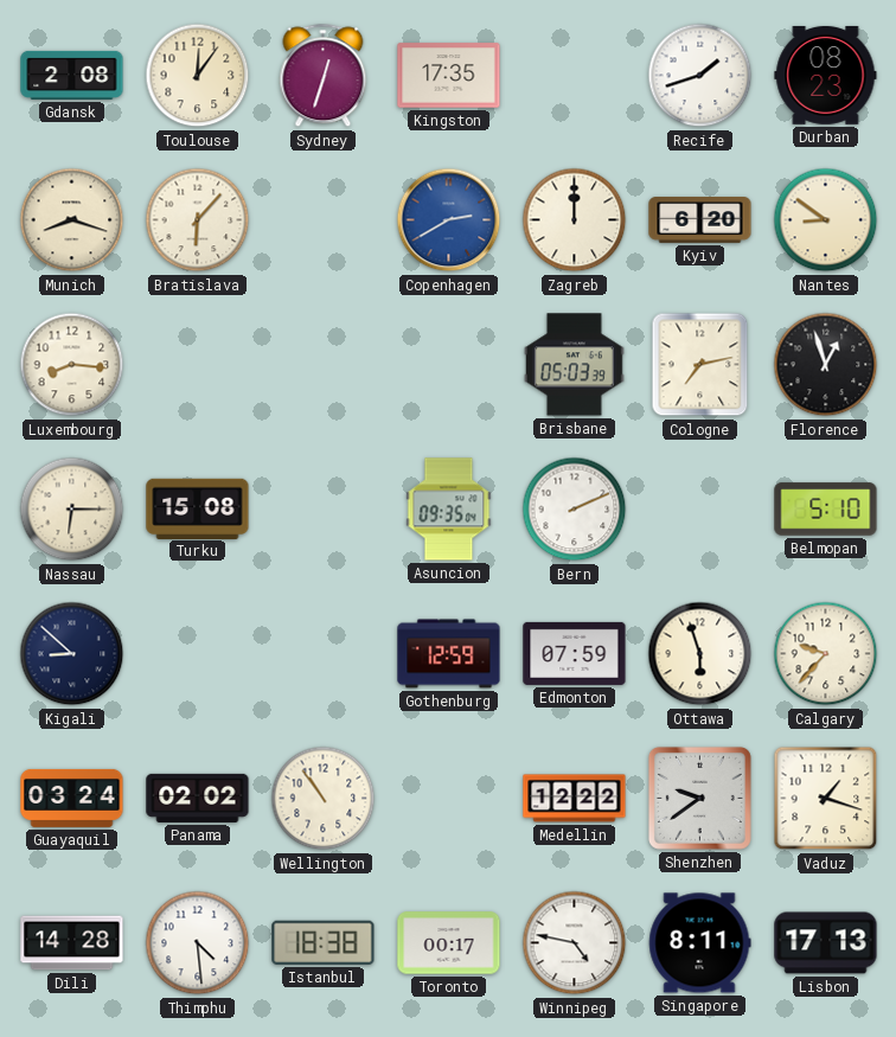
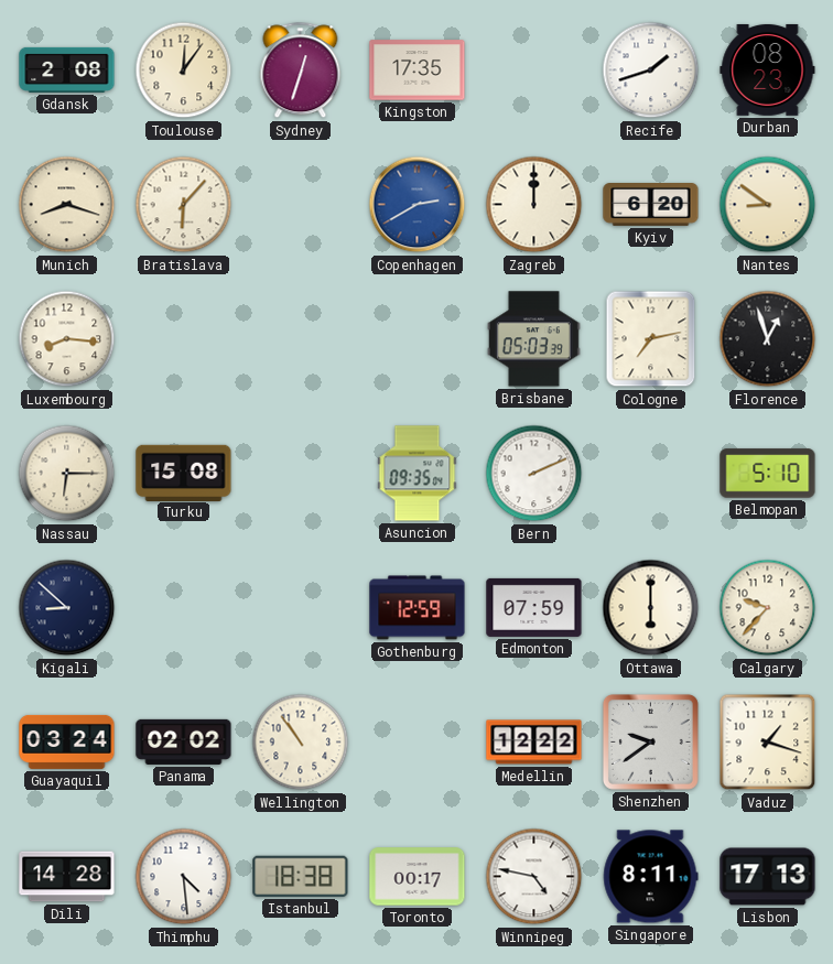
Ottawa: 5:57 -> 6:00
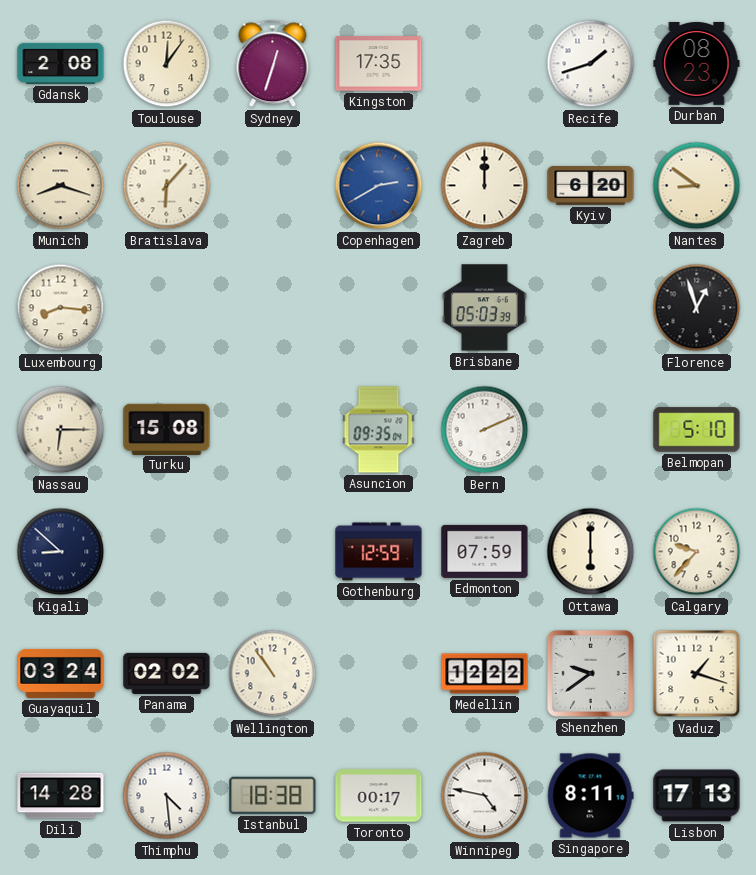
Cologne: 7:13 -> none
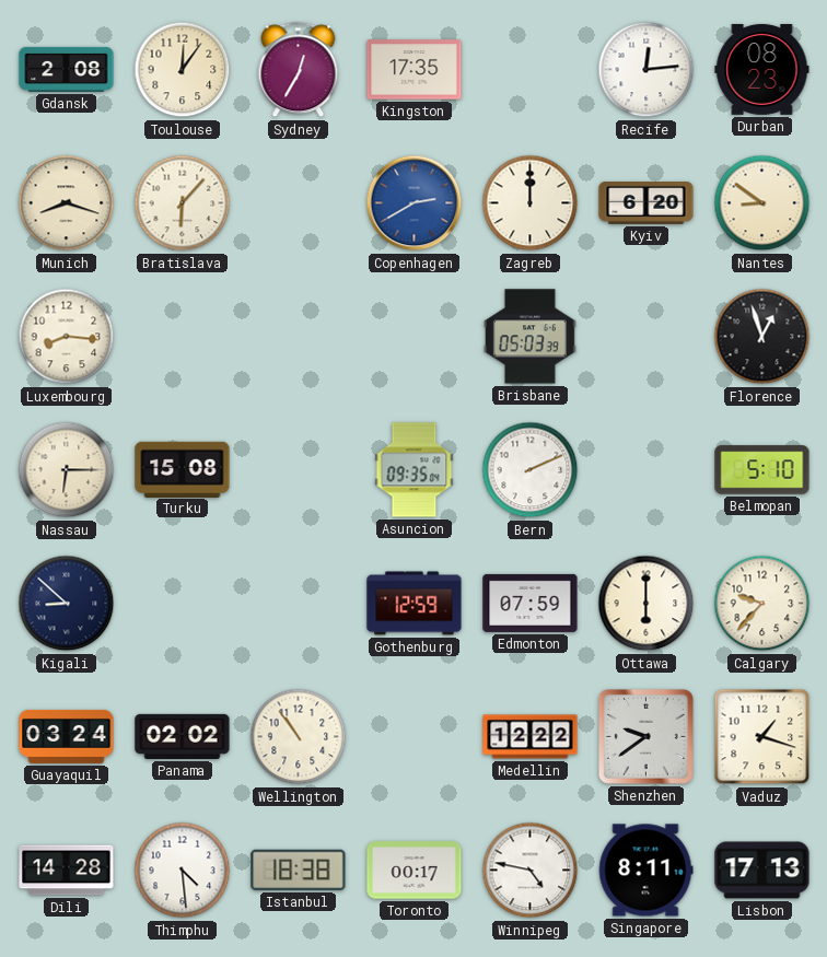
Sydney: 12:33 -> 12:35
Recife: 1:42 -> 12:14
